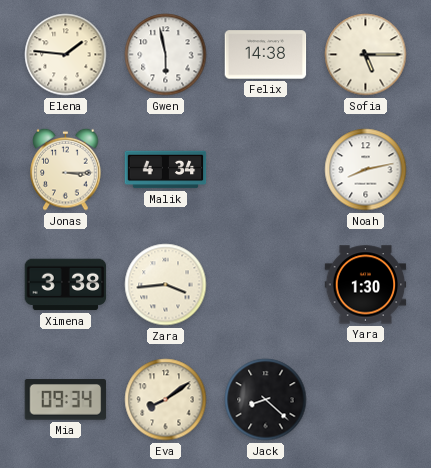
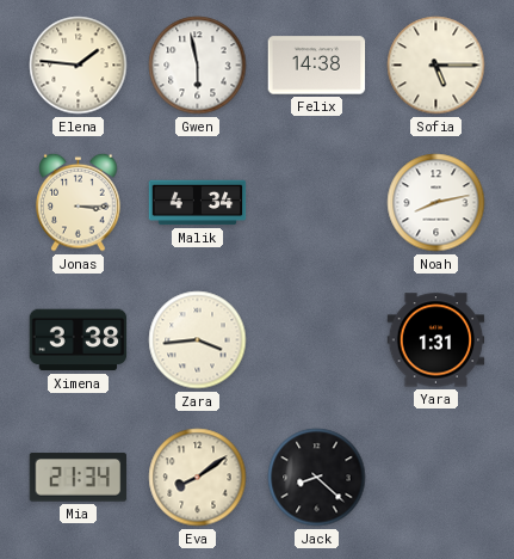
Yara: 1:30 -> 1:31
Mia: 09:34 -> 21:34
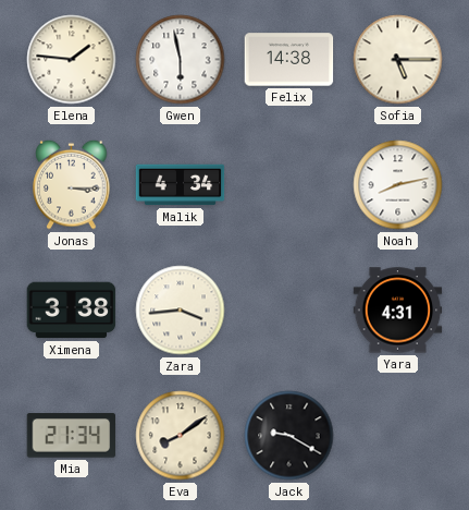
Yara: 1:31 -> 4:31
Jack: 8:22 -> 9:20
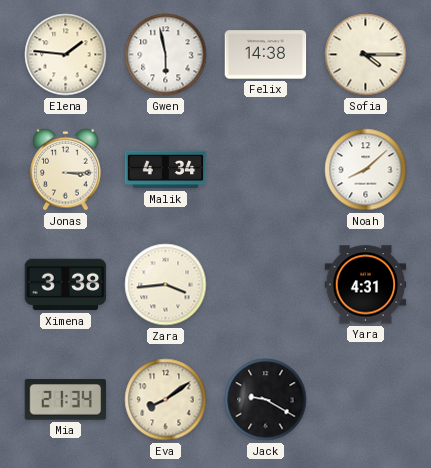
Sofia: 5:15 -> 4:15
Noah: 8:13 -> 8:08
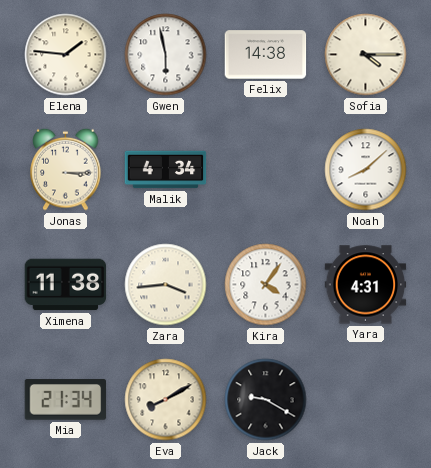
Ximena: 3:38 -> 11:38
Kira: none -> 4:06
Eva: 8:09 -> 8:10
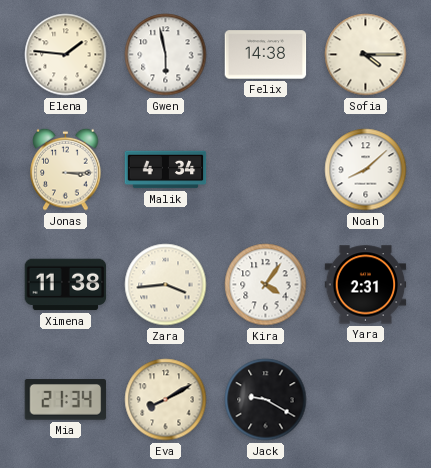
Yara: 4:31 -> 2:31
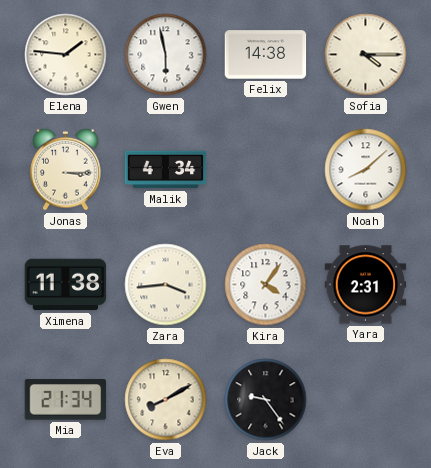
Jack: 9:20 -> 9:24
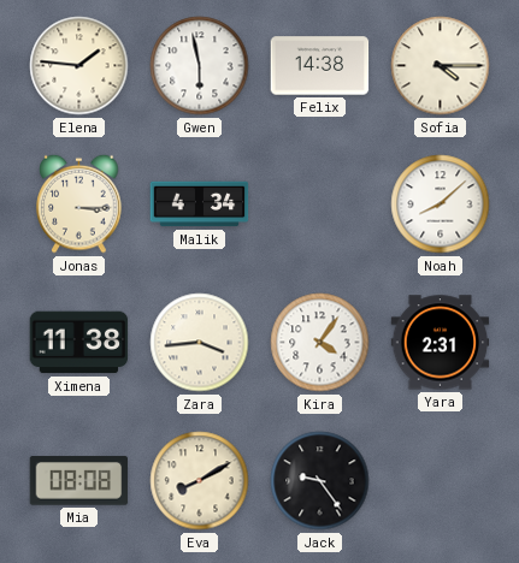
Mia: 21:34 -> 08:08
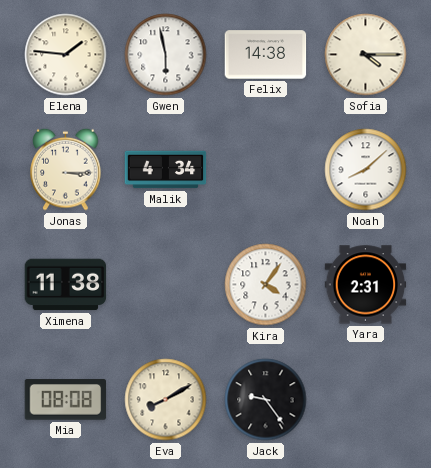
Zara: 3:44 -> none
